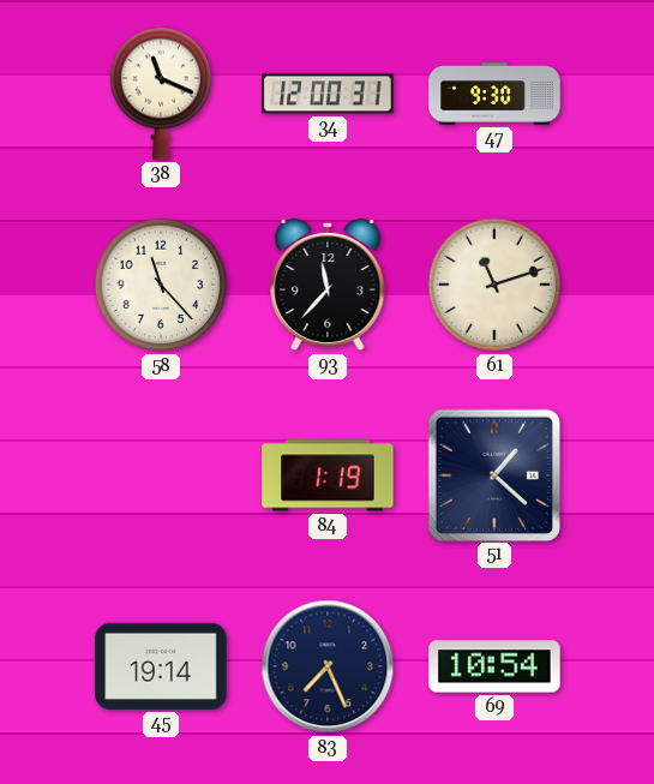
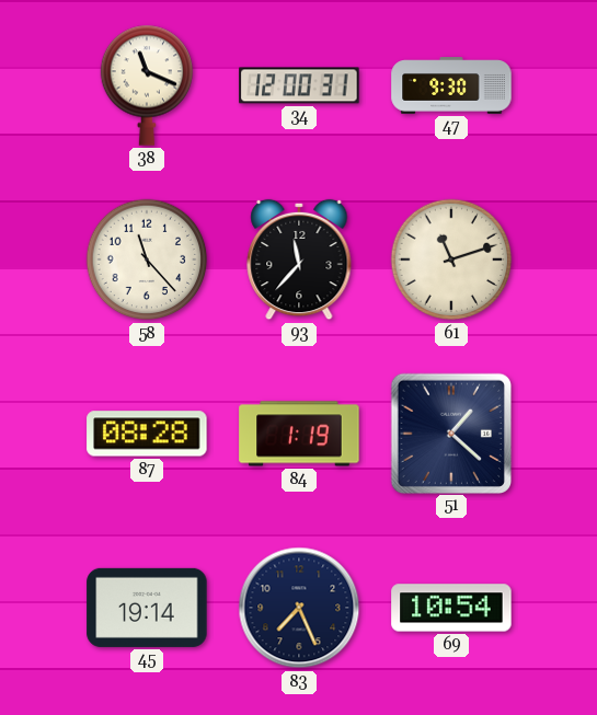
87: none -> 08:28
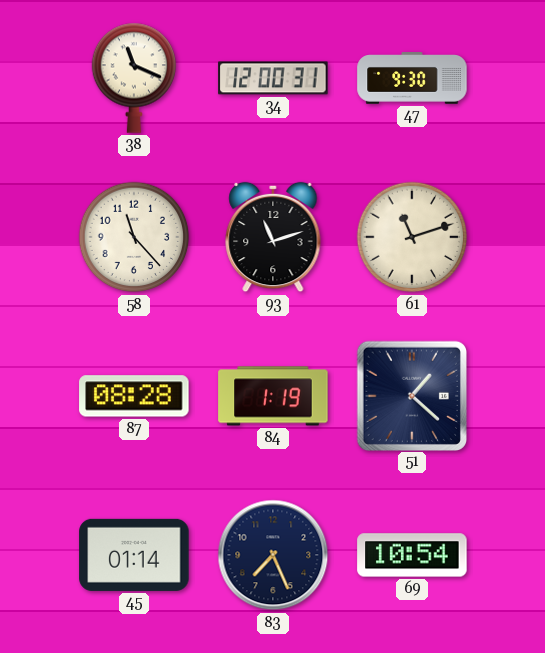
93: 11:37 -> 11:12
45: 19:14 -> 01:14
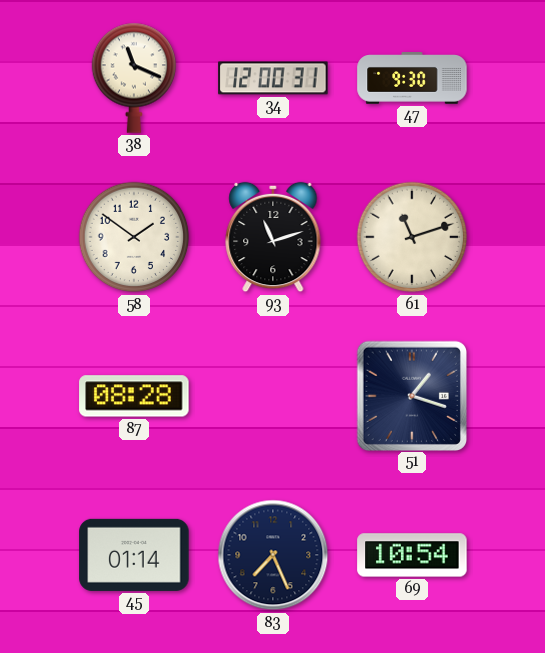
58: 11:23 -> 1:51
84: 1:19 -> none
51: 1:22 -> 1:18
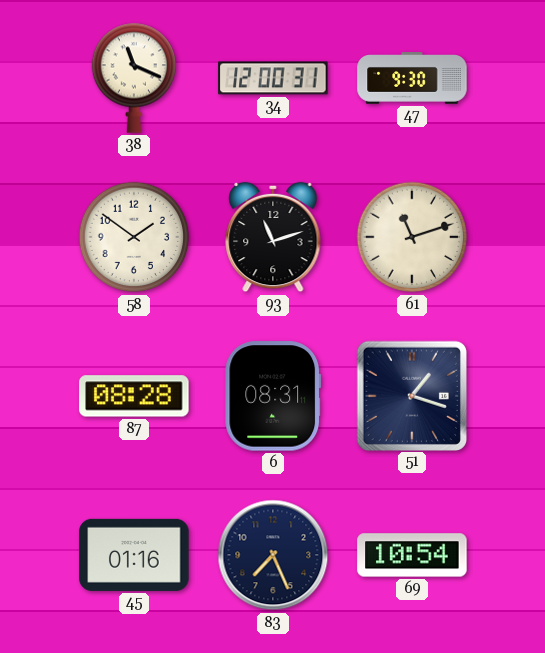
6: none -> 08:31
45: 01:14 -> 01:16
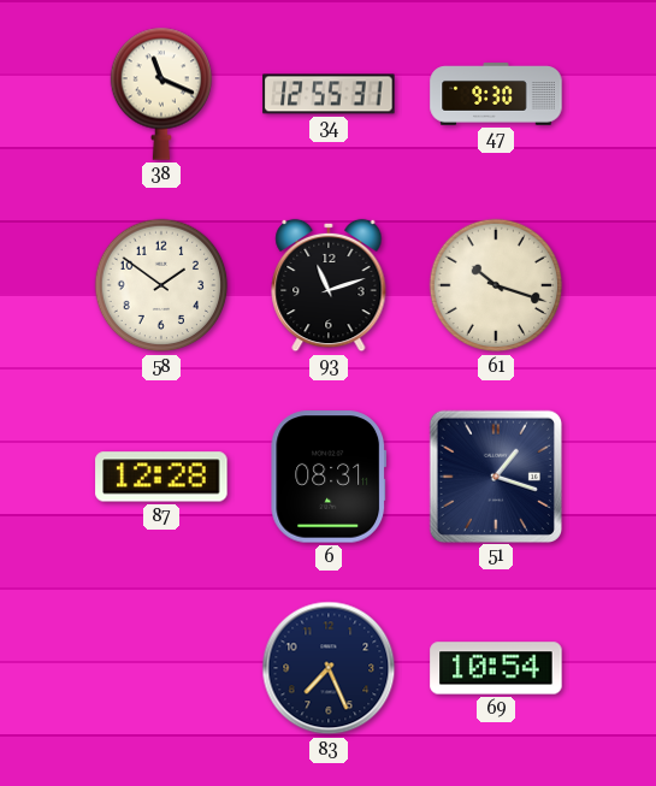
34: 12:00 -> 12:55
61: 11:12 -> 10:18
87: 08:28 -> 12:28
45: 01:16 -> none
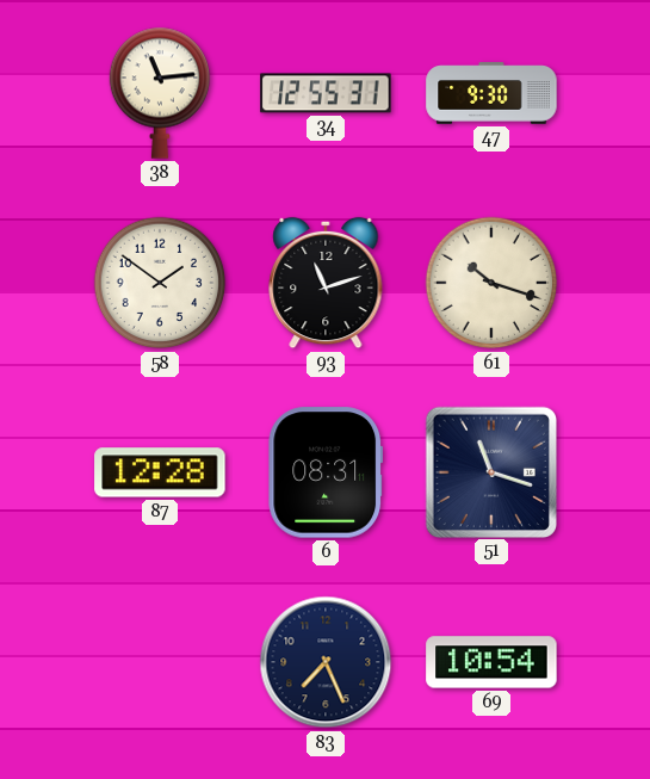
38: 11:19 -> 11:14
51: 1:18 -> 11:18
